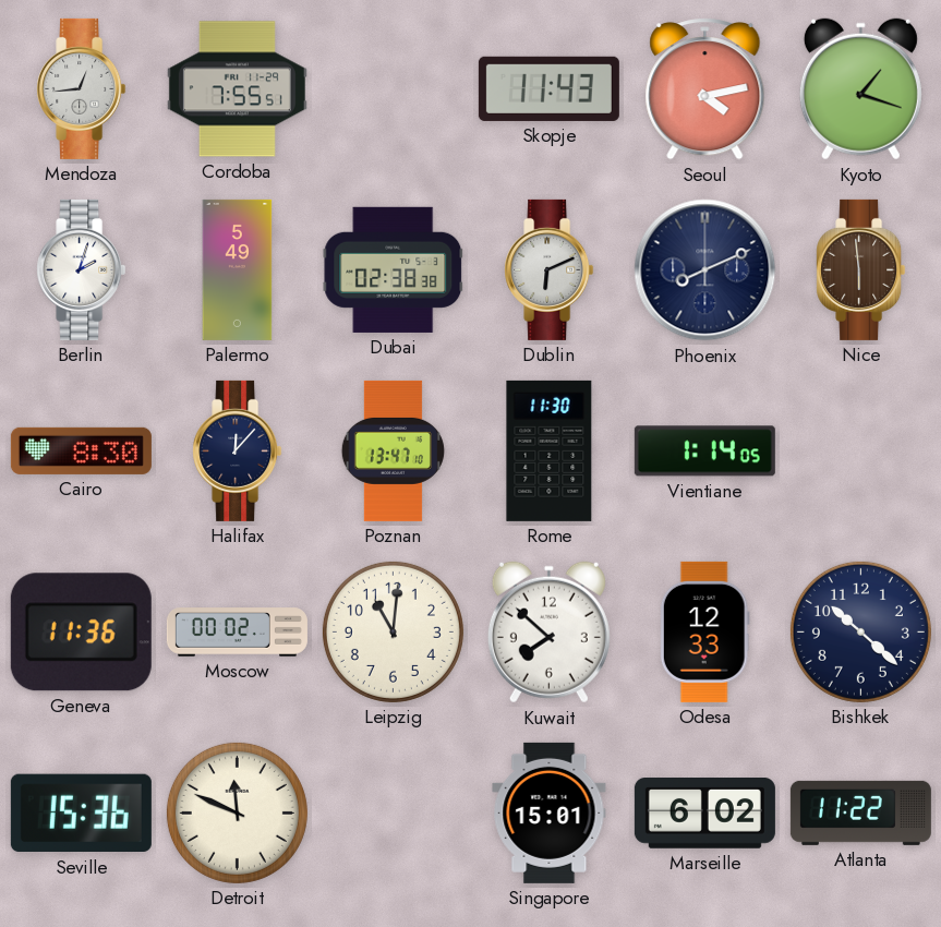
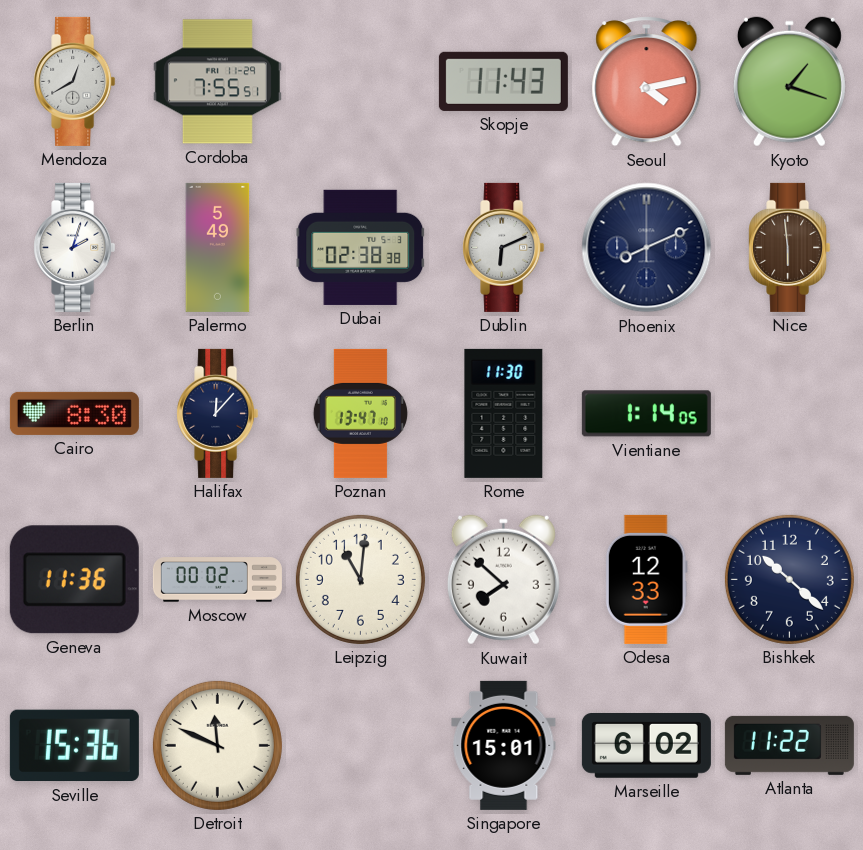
Mendoza: 12:44 -> 12:40
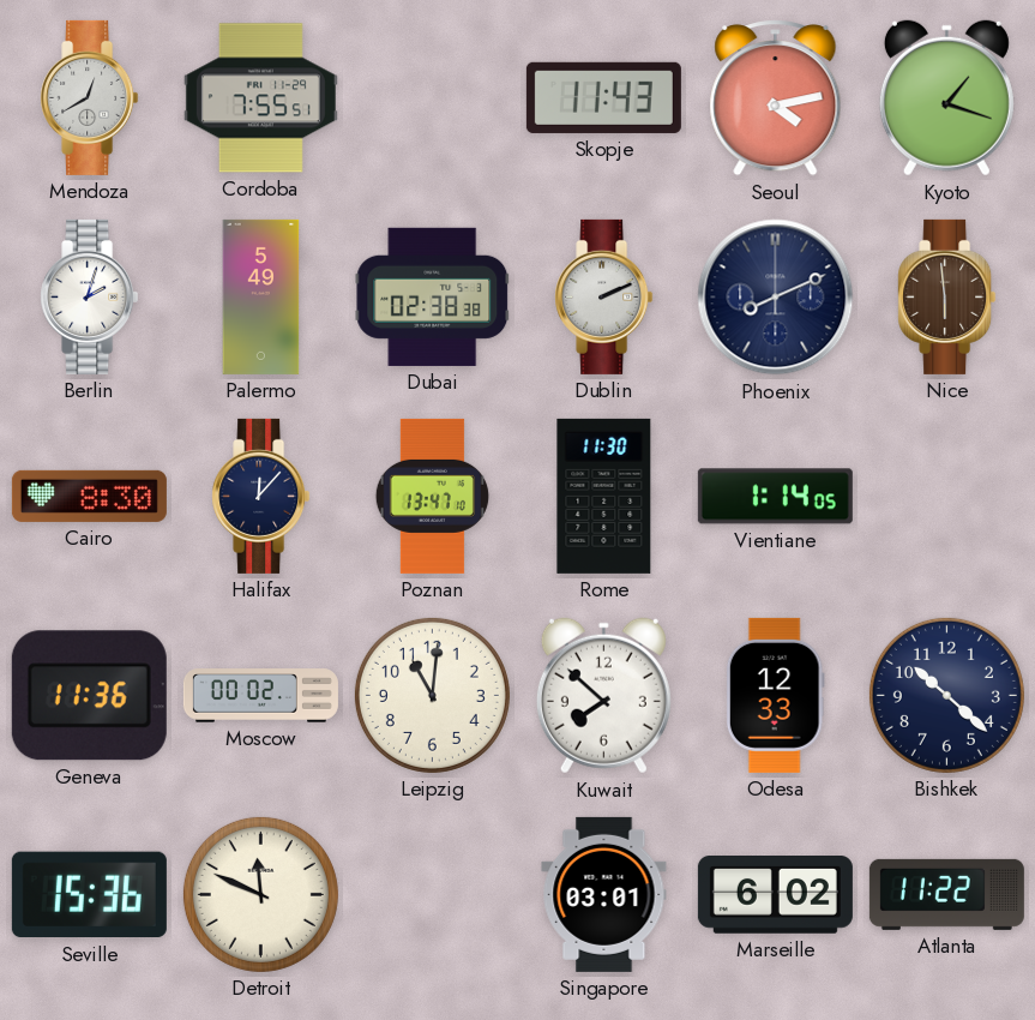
Dublin: 6:11 -> 2:11
Singapore: 15:01 -> 03:01
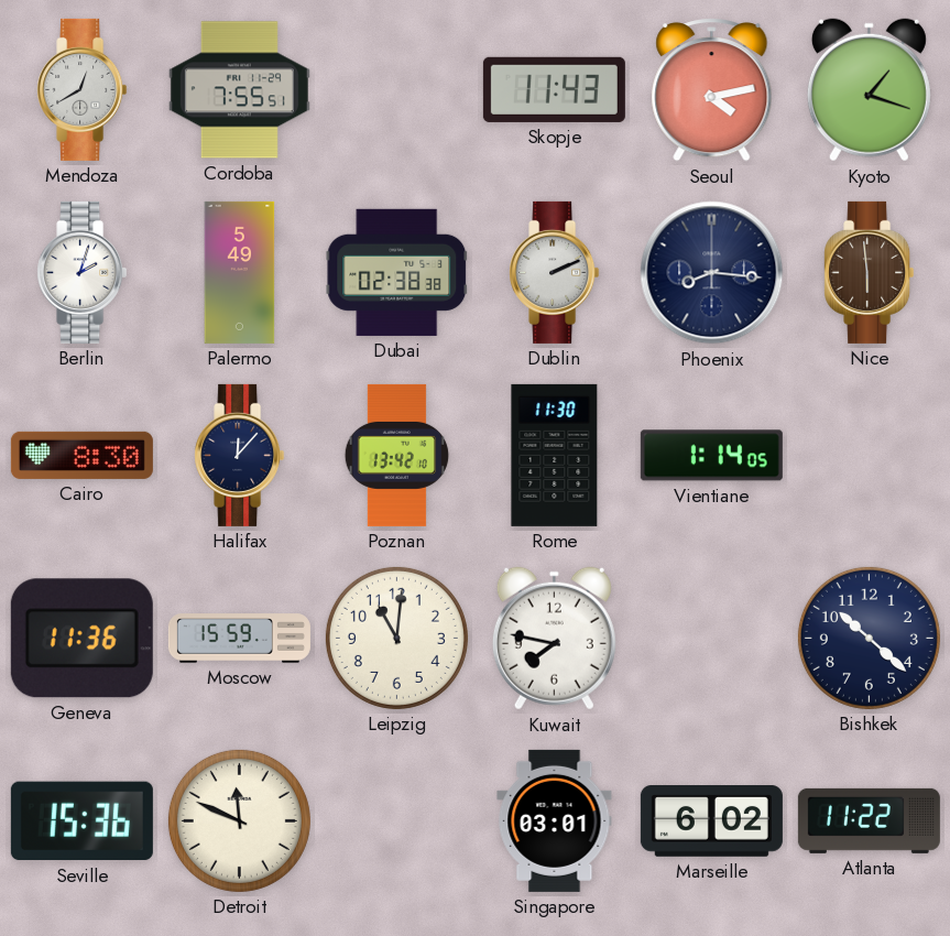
Phoenix: 8:11 -> 8:16
Poznan: 13:47 -> 13:42
Moscow: 00:02 -> 15:59
Kuwait: 7:52 -> 7:47
Odesa: 12:33 -> none
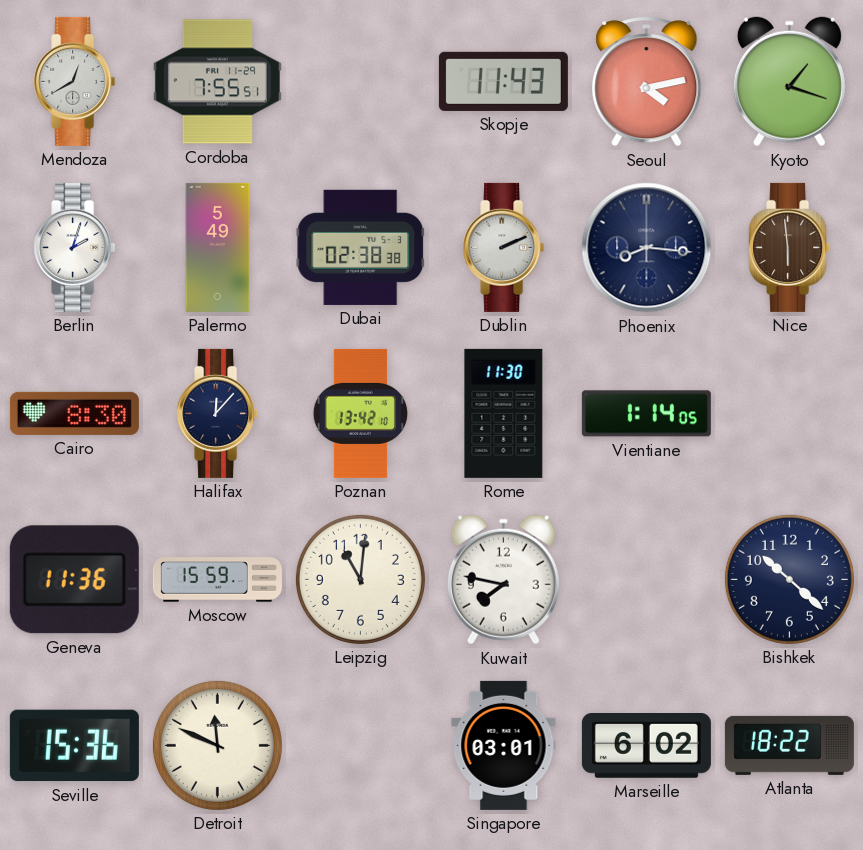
Atlanta: 11:22 -> 18:22
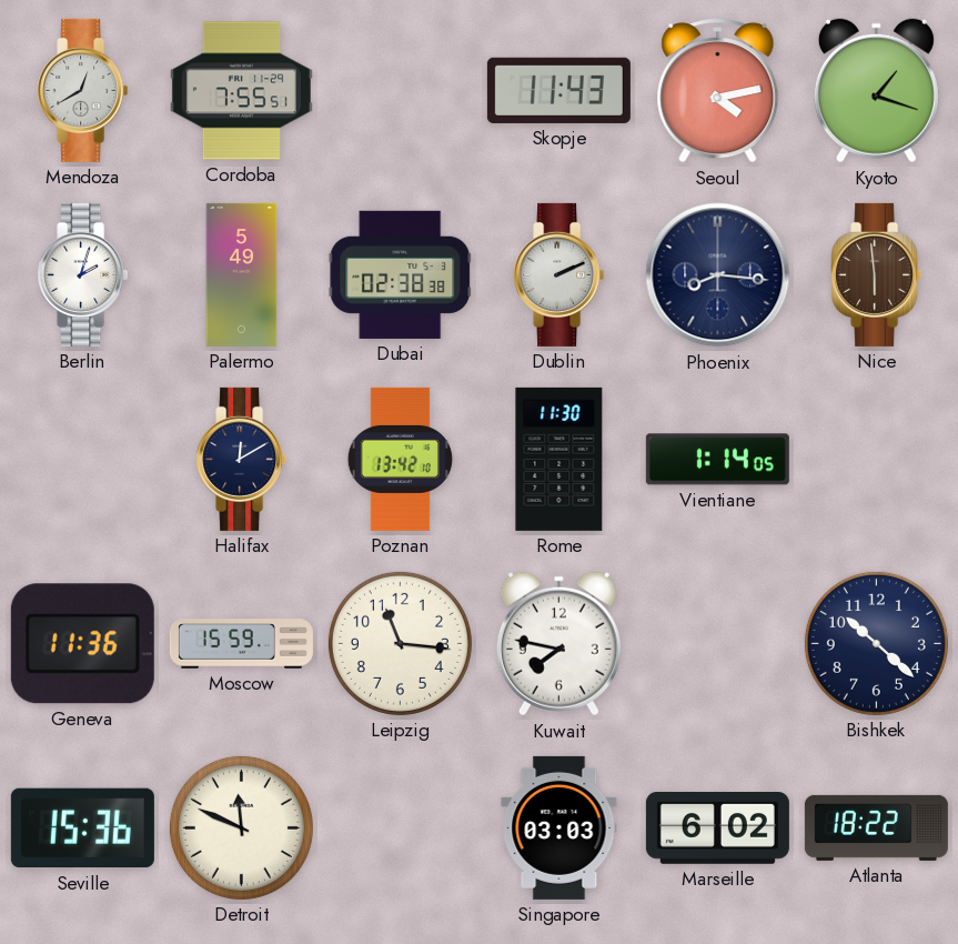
Cairo: 8:30 -> none
Halifax: 12:07 -> 12:10
Leipzig: 11:01 -> 11:16
Singapore: 03:01 -> 03:03
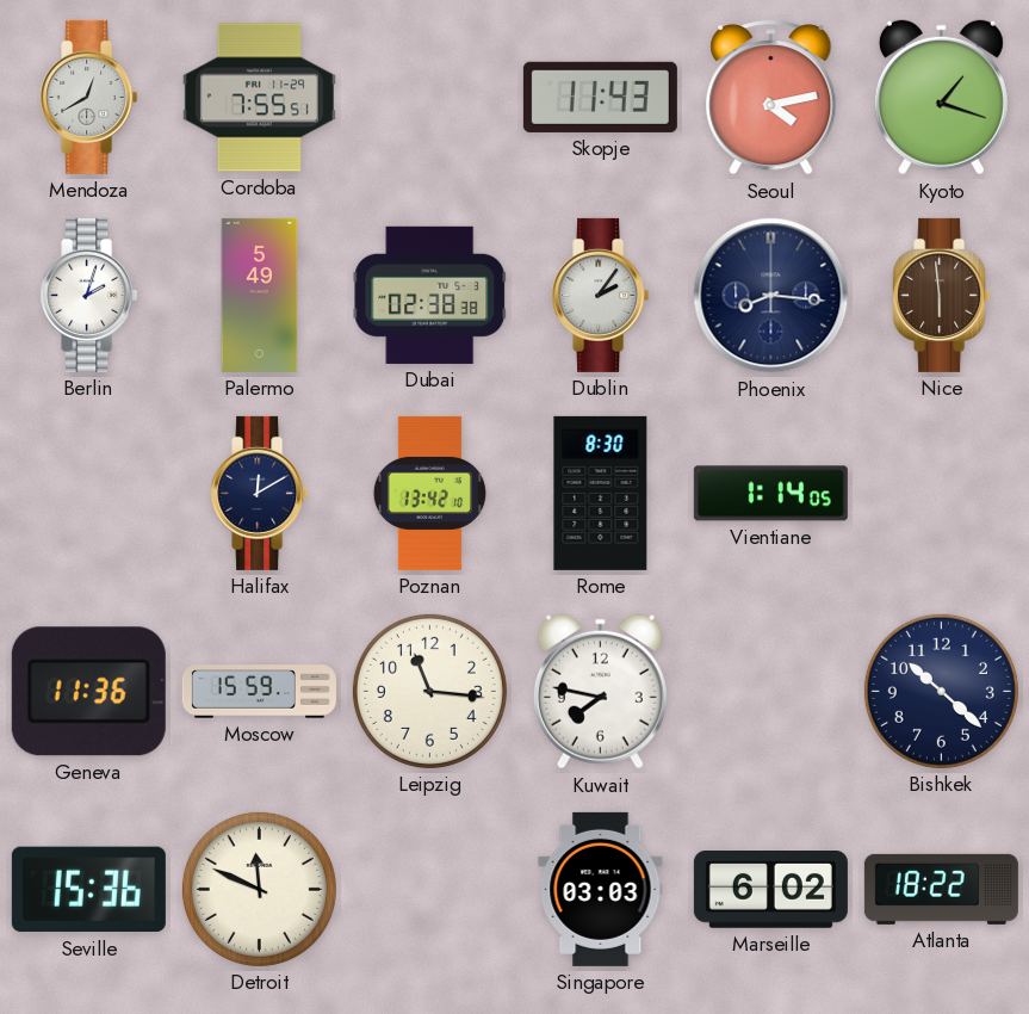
Dublin: 2:11 -> 2:06
Rome: 11:30 -> 8:30
